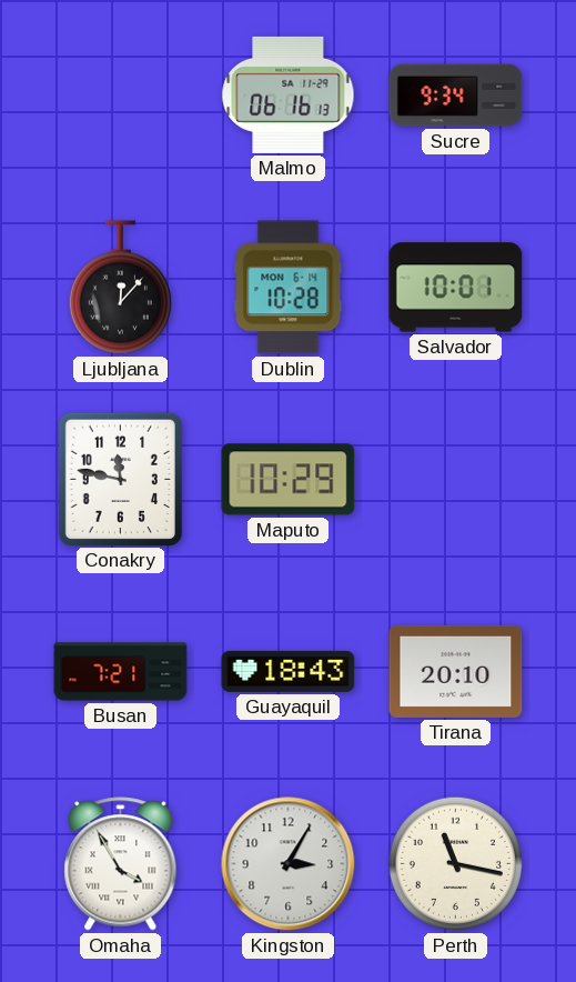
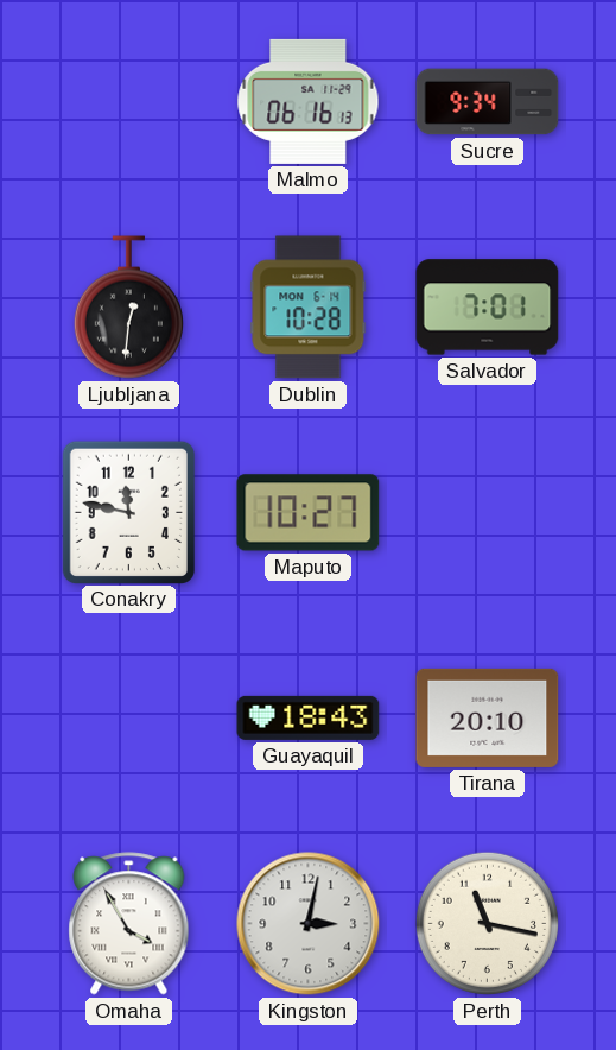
Ljubljana: 12:07 -> 12:31
Salvador: 10:01 -> 7:01
Maputo: 10:29 -> 10:27
Busan: 7:21 -> none
Kingston: 3:05 -> 3:02
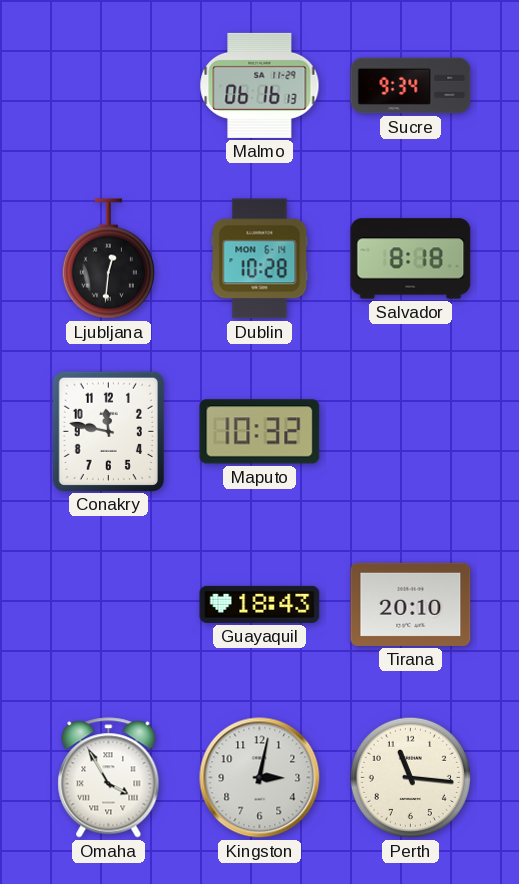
Salvador: 7:01 -> 8:18
Maputo: 10:27 -> 10:32
Perth: 11:17 -> 11:16
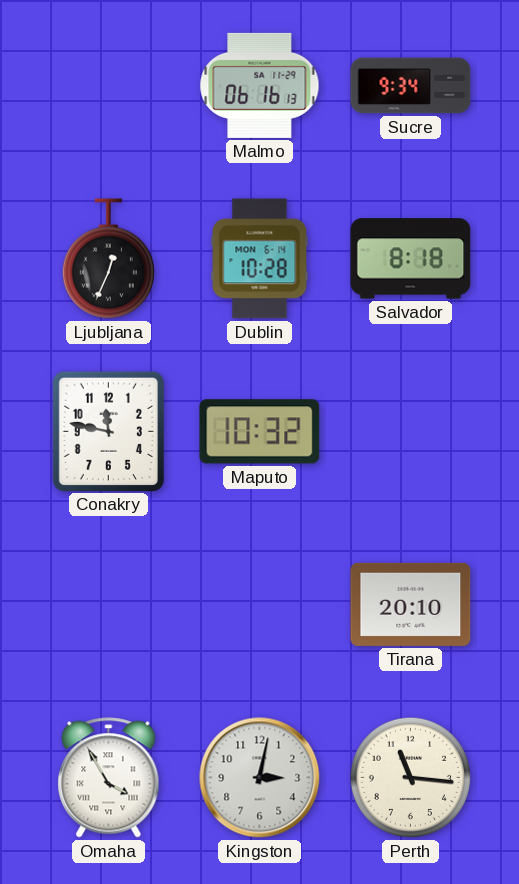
Ljubljana: 12:31 -> 12:34
Guayaquil: 18:43 -> none
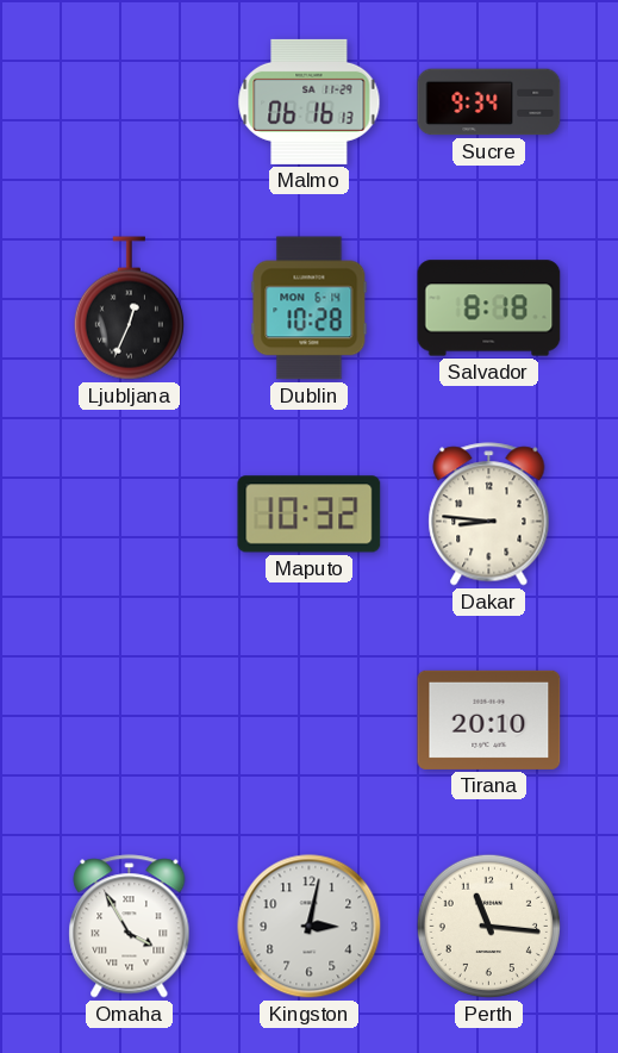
Conakry: 11:47 -> none
Dakar: none -> 8:46
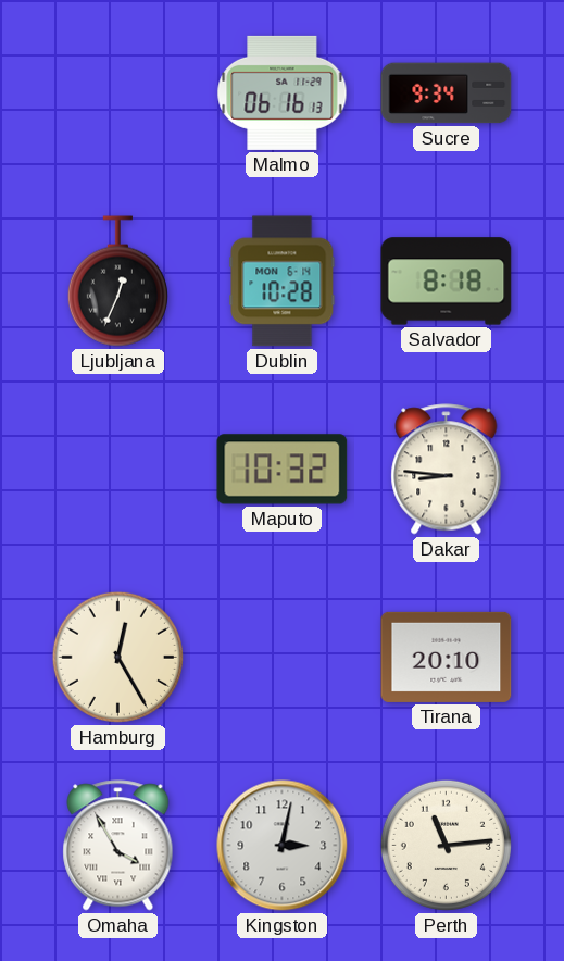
Hamburg: none -> 12:25
Perth: 11:16 -> 11:14
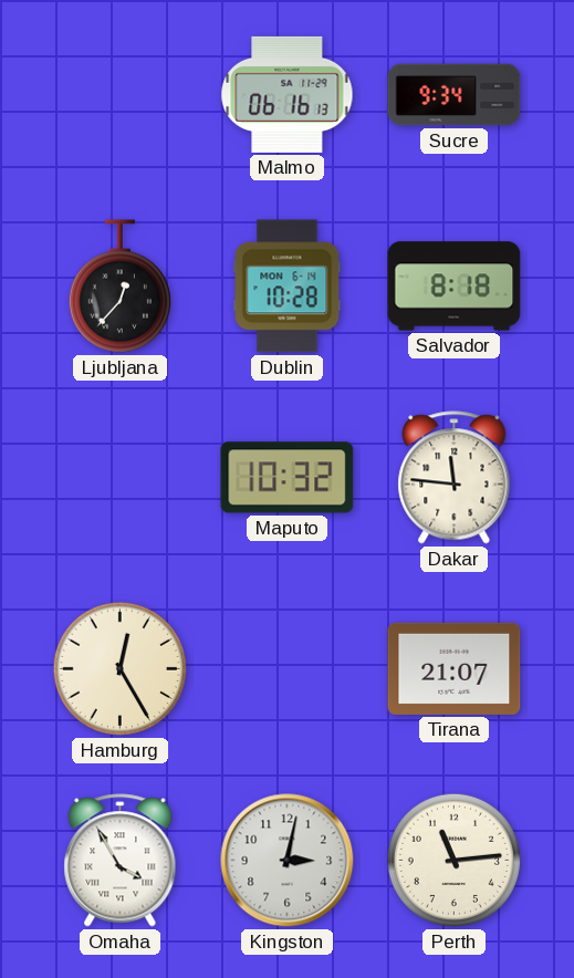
Ljubljana: 12:34 -> 12:37
Dakar: 8:46 -> 11:46
Tirana: 20:10 -> 21:07
